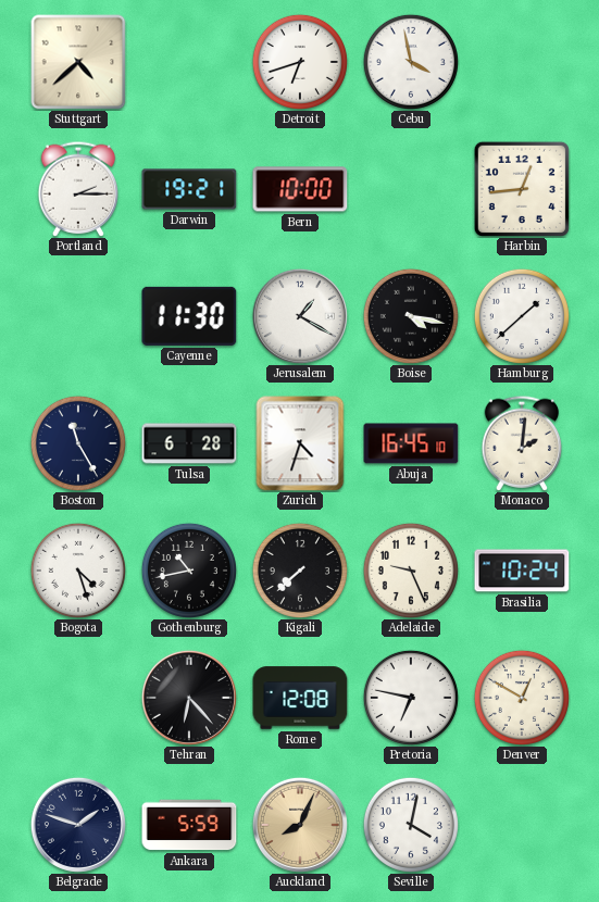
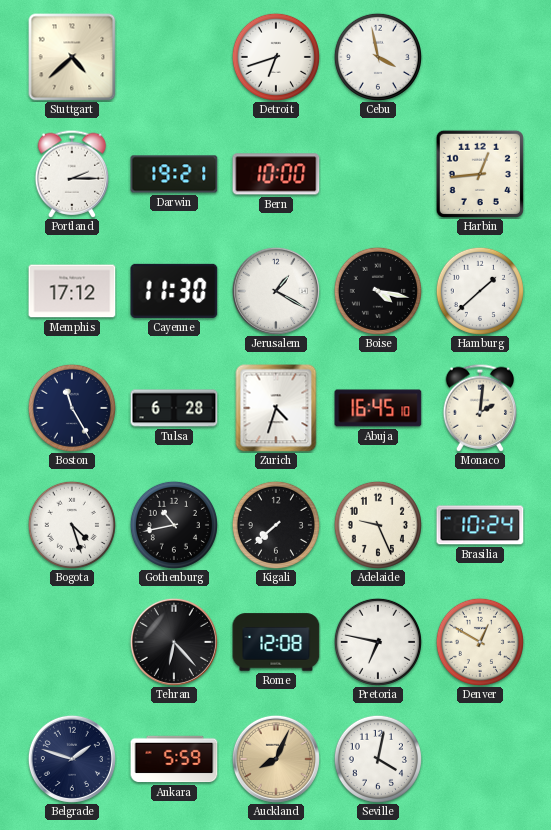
Memphis: none -> 17:12
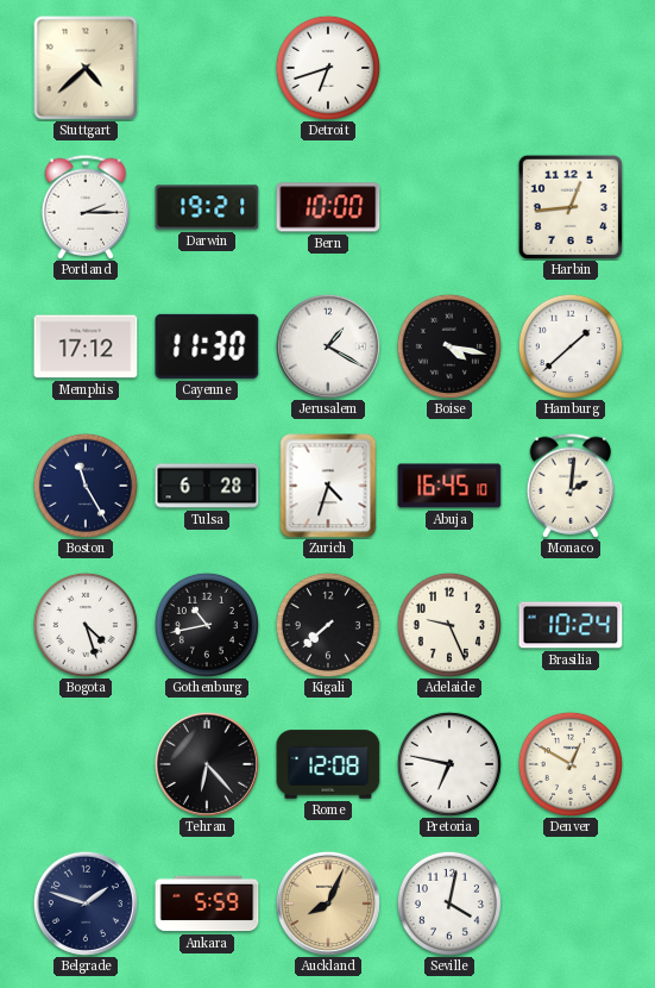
Cebu: 3:58 -> none
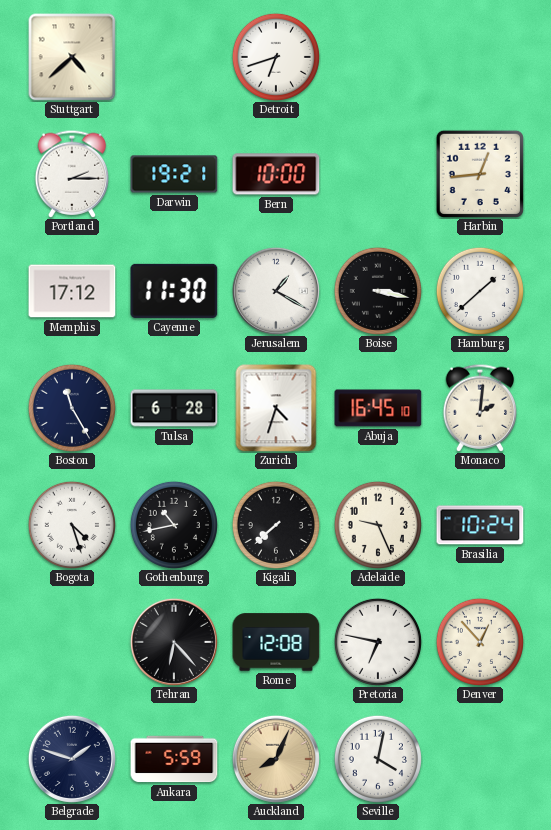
Boise: 4:17 -> 3:17
Denver: 12:50 -> 12:53
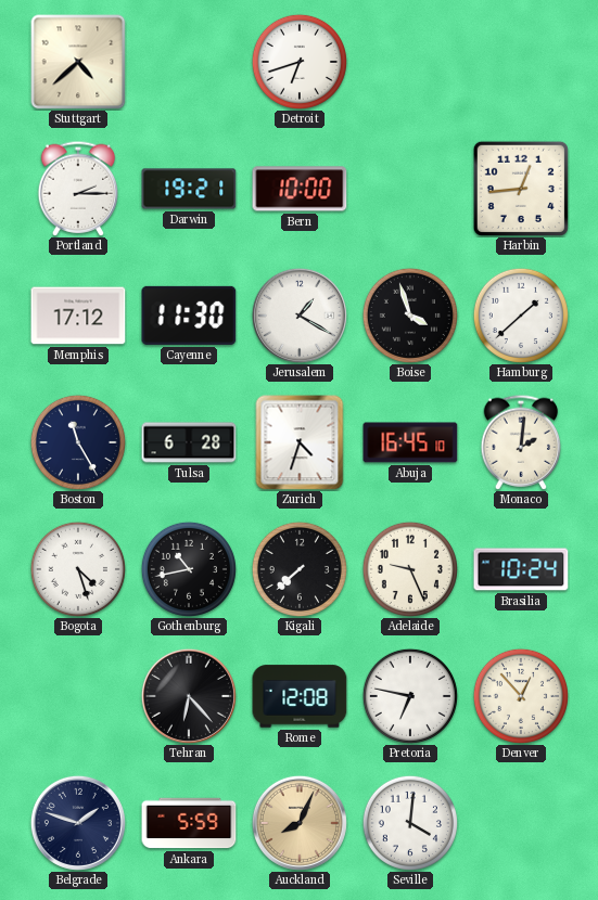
Boise: 3:17 -> 3:57
Seville: 4:02 -> 4:01
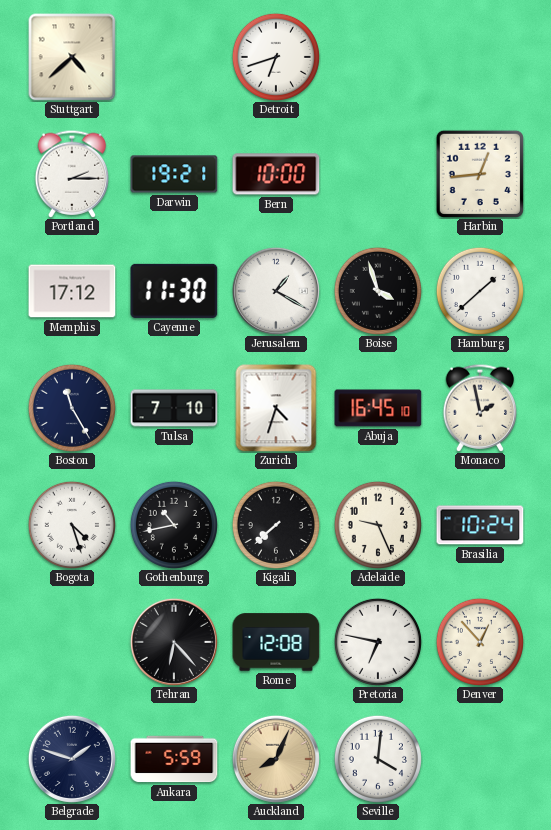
Tulsa: 6:28 -> 7:10
Monaco: 2:01 -> 1:58
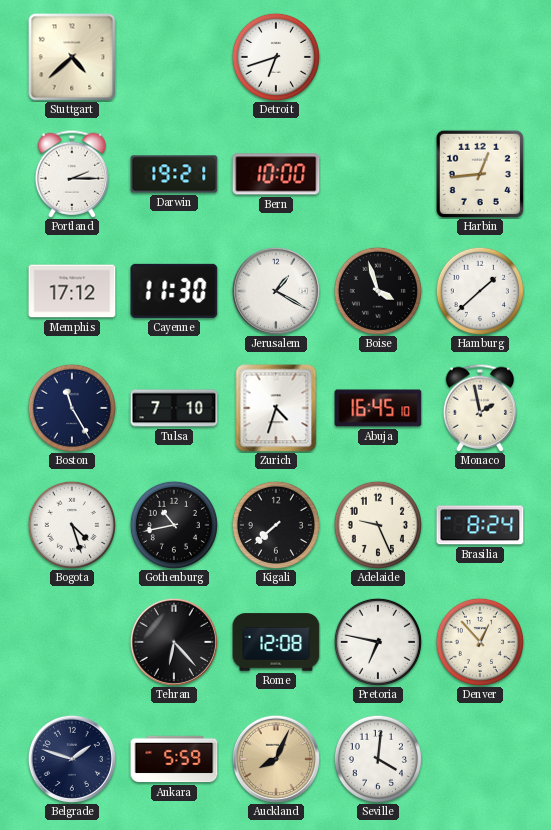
Brasilia: 10:24 -> 8:24
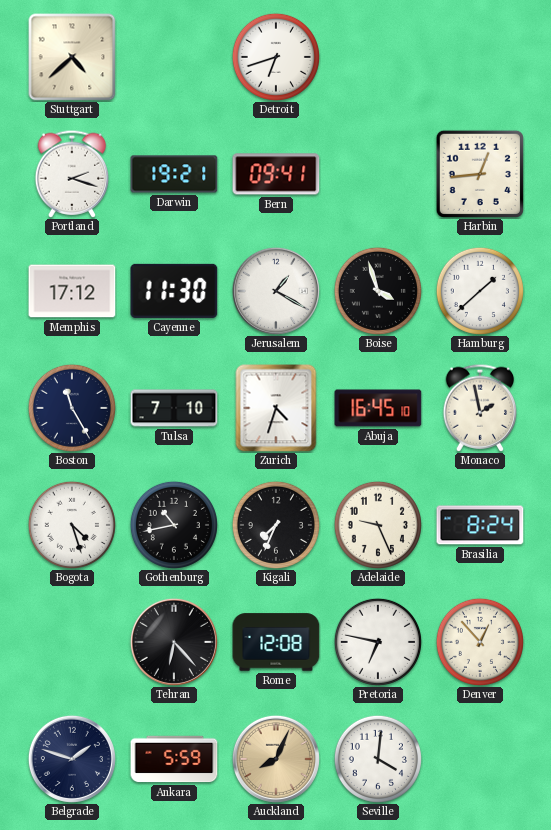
Portland: 2:15 -> 2:18
Bern: 10:00 -> 09:41
Kigali: 7:38 -> 7:34
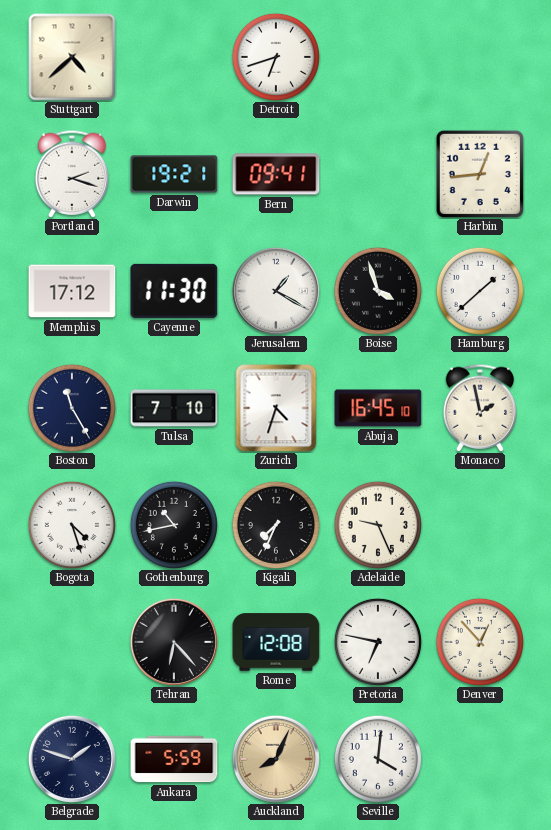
Brasilia: 8:24 -> none
